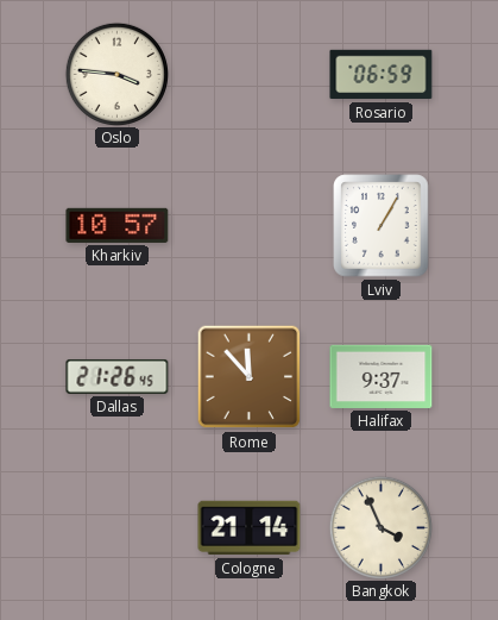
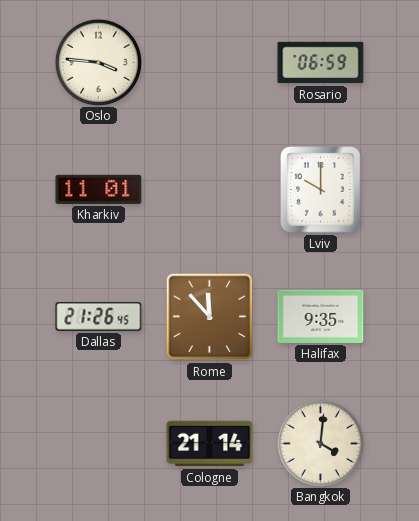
Kharkiv: 10:57 -> 11:01
Lviv: 1:05 -> 10:00
Halifax: 9:37 -> 9:35
Bangkok: 3:56 -> 4:01
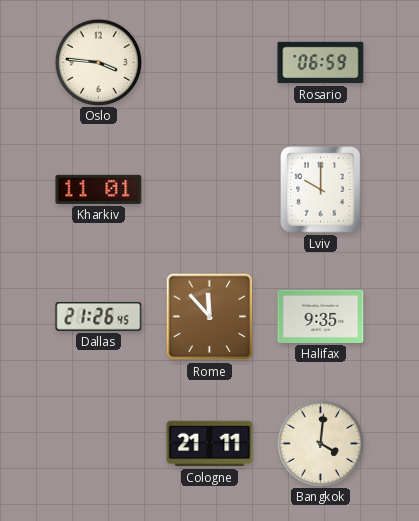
Cologne: 21:14 -> 21:11
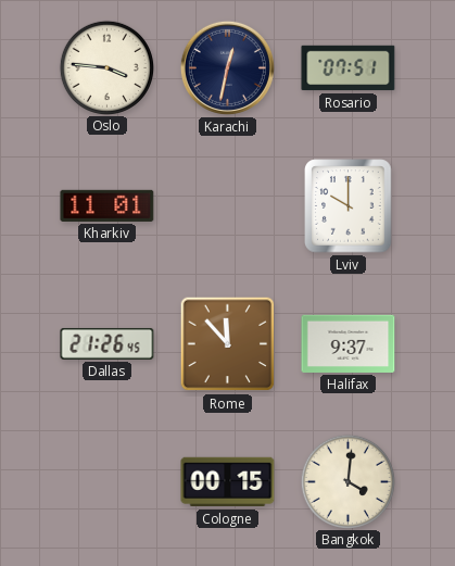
Karachi: none -> 12:32
Rosario: 06:59 -> 07:51
Halifax: 9:35 -> 9:37
Cologne: 21:11 -> 00:15
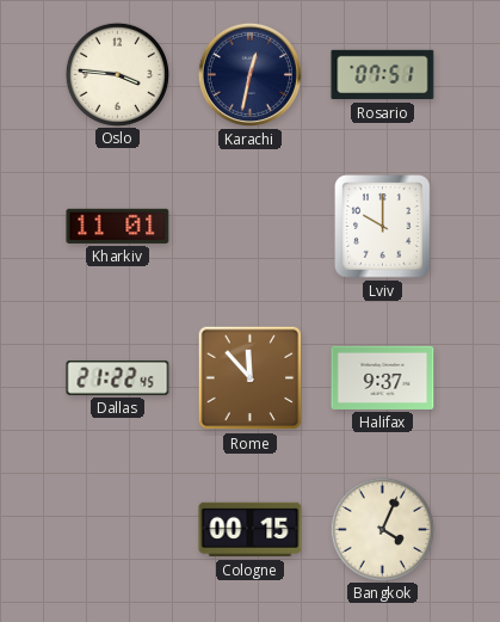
Dallas: 21:26 -> 21:22
Bangkok: 4:01 -> 4:04
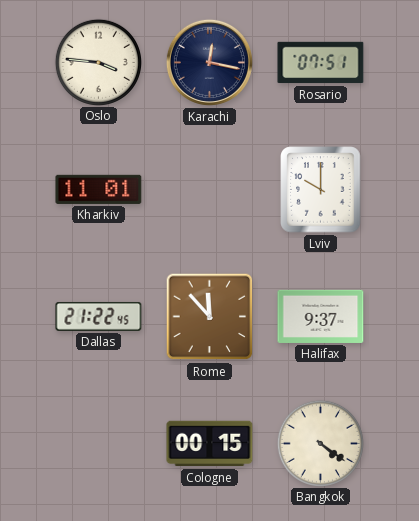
Karachi: 12:32 -> 12:17
Bangkok: 4:04 -> 4:21
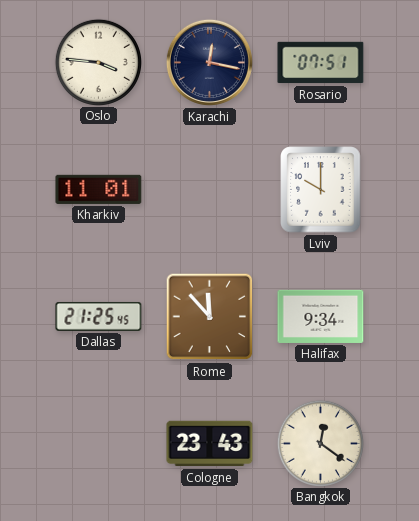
Dallas: 21:22 -> 21:25
Halifax: 9:37 -> 9:34
Cologne: 00:15 -> 23:43
Bangkok: 4:21 -> 12:21
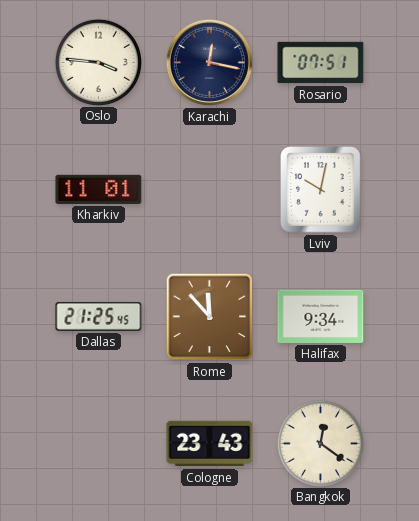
Lviv: 10:00 -> 10:02
